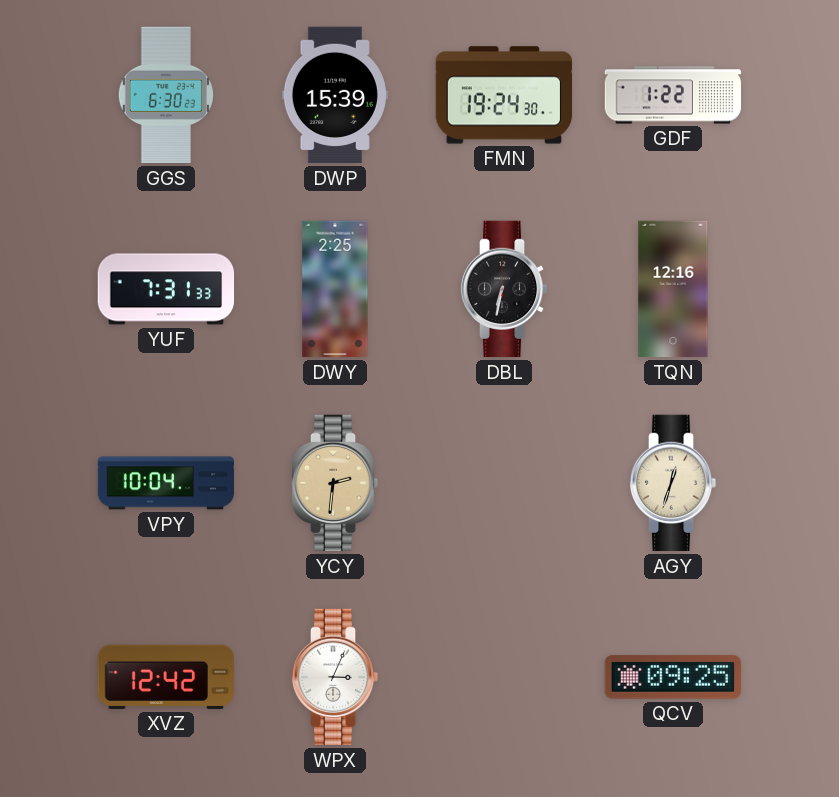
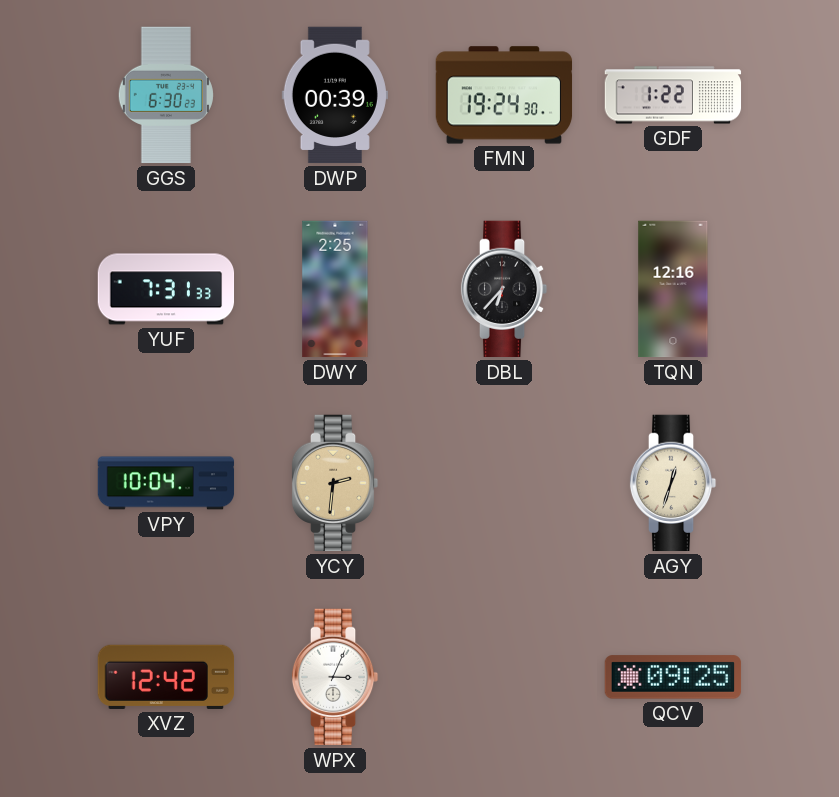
DWP: 15:39 -> 00:39
DBL: 6:32 -> 6:37
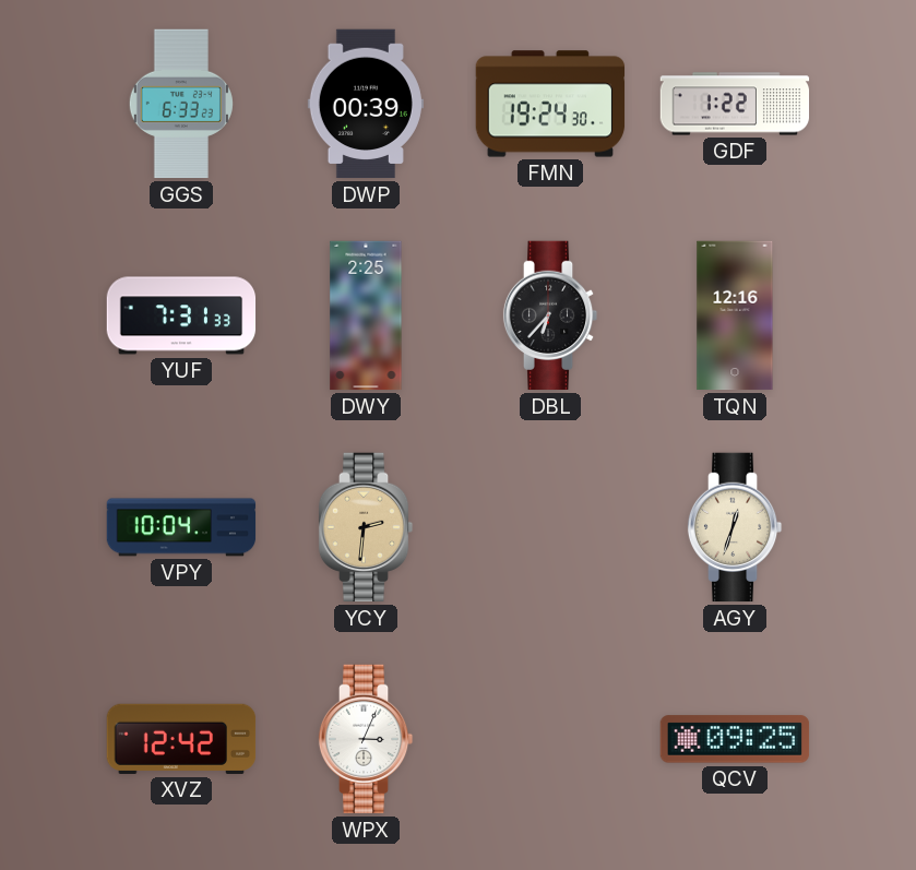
GGS: 6:30 -> 6:33
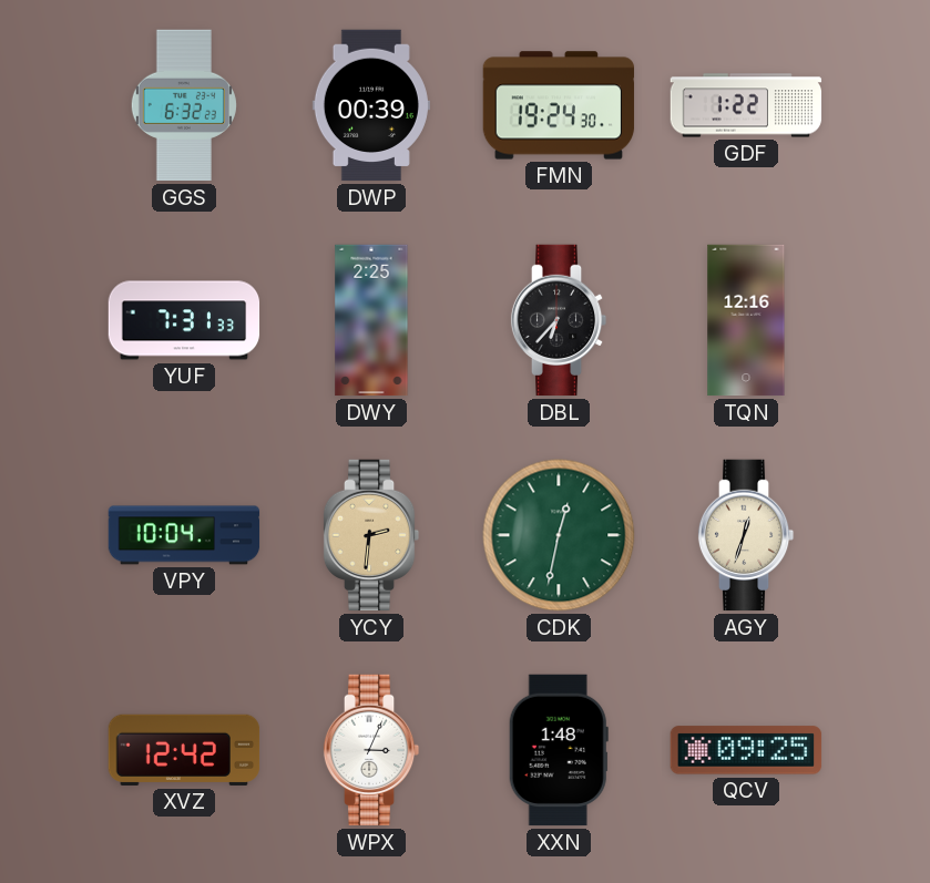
GGS: 6:33 -> 6:32
CDK: none -> 12:32
XXN: none -> 1:48
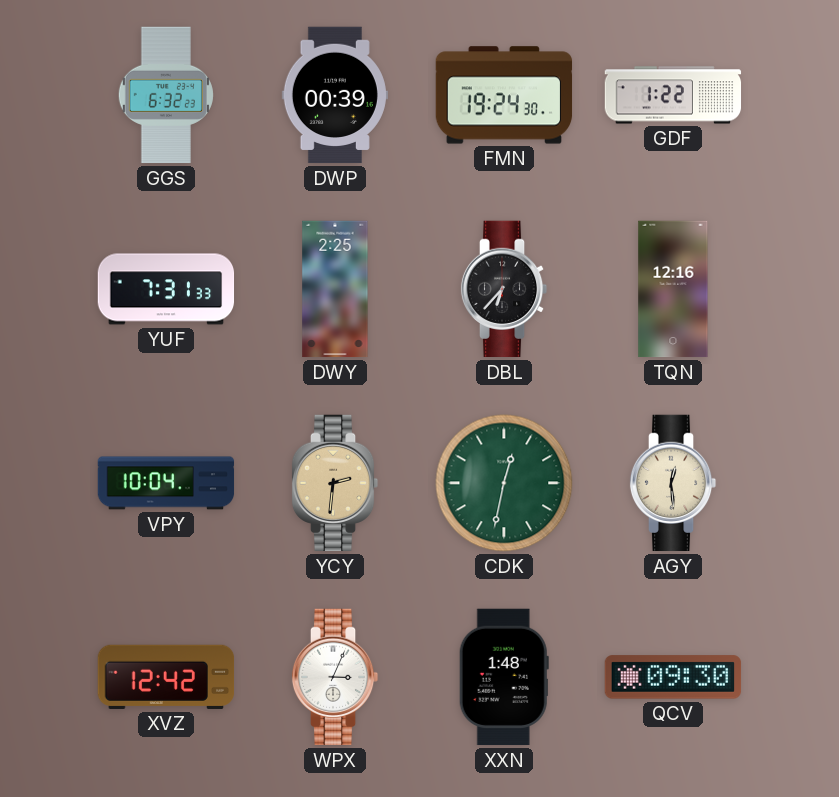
AGY: 12:33 -> 12:29
QCV: 09:25 -> 09:30
